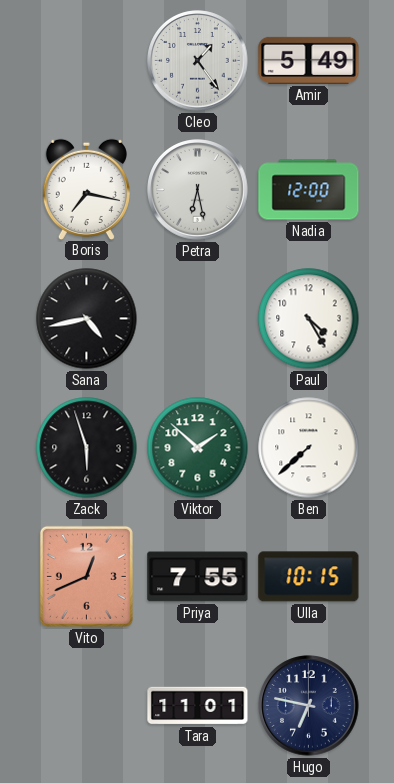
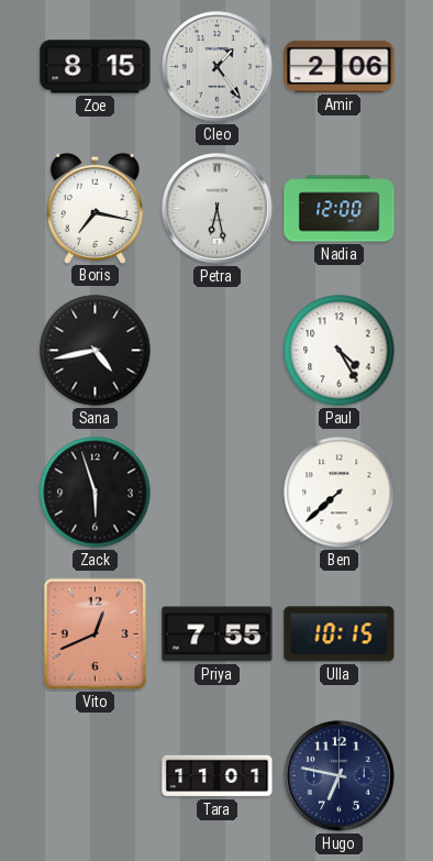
Zoe: none -> 8:15
Amir: 5:49 -> 2:06
Viktor: 1:52 -> none
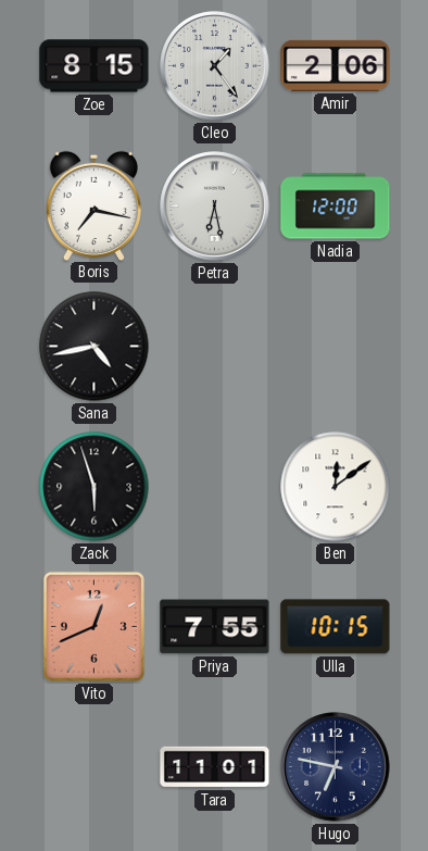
Paul: 4:25 -> none
Ben: 7:38 -> 12:09
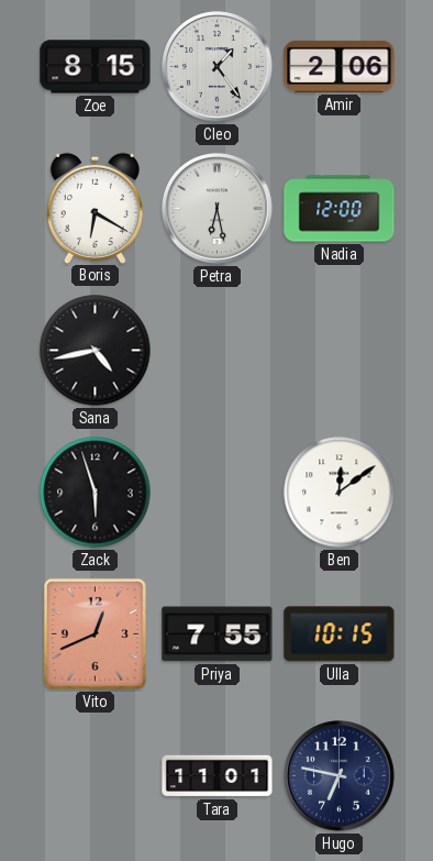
Boris: 7:17 -> 6:20
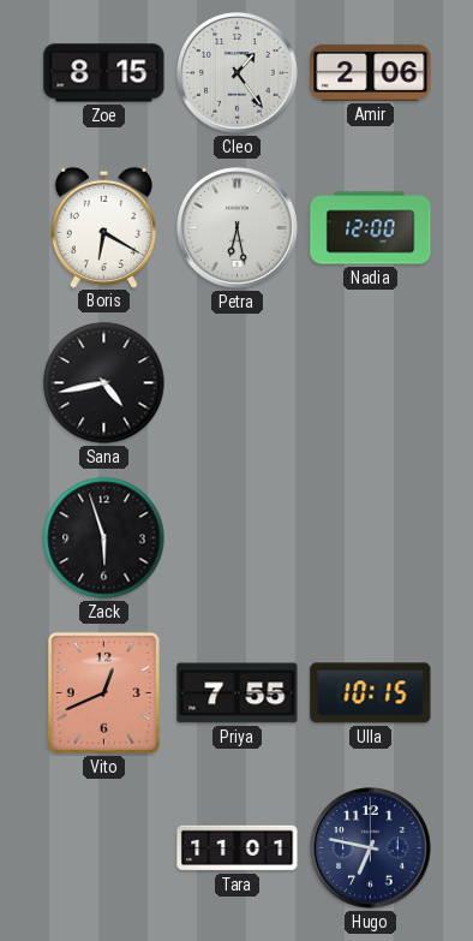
Ben: 12:09 -> none
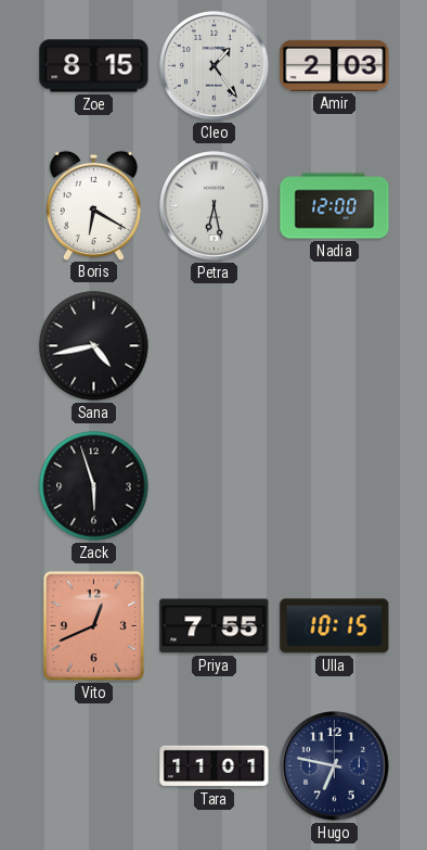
Amir: 2:06 -> 2:03
